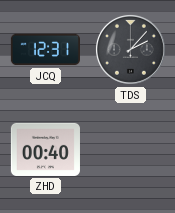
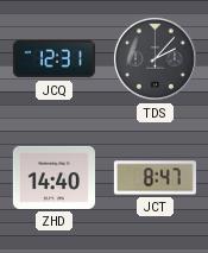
ZHD: 00:40 -> 14:40
JCT: none -> 8:47
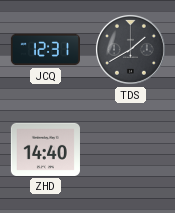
TDS: 2:07 -> 1:40
JCT: 8:47 -> none
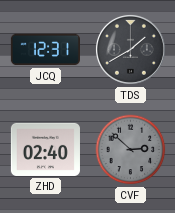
ZHD: 14:40 -> 02:40
CVF: none -> 2:52
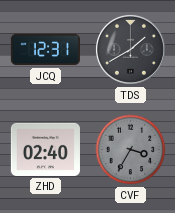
CVF: 2:52 -> 3:35
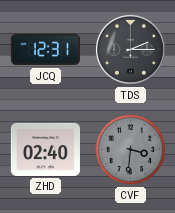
TDS: 1:40 -> 2:15
CVF: 3:35 -> 3:31
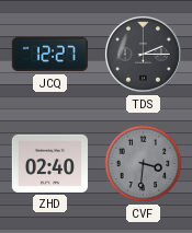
JCQ: 12:31 -> 12:27
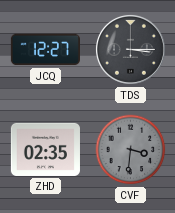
TDS: 2:15 -> 3:15
ZHD: 02:40 -> 02:35
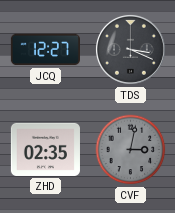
TDS: 3:15 -> 3:19
CVF: 3:31 -> 3:02
